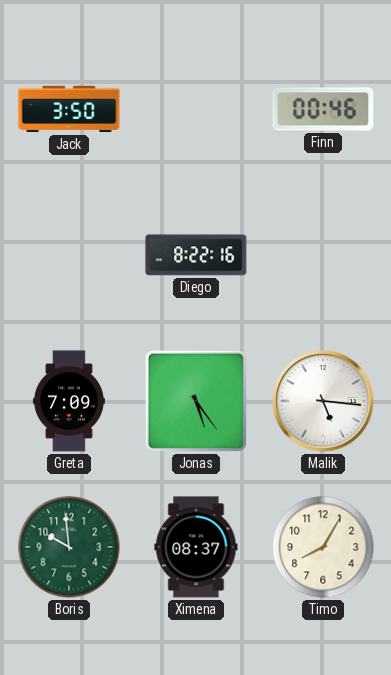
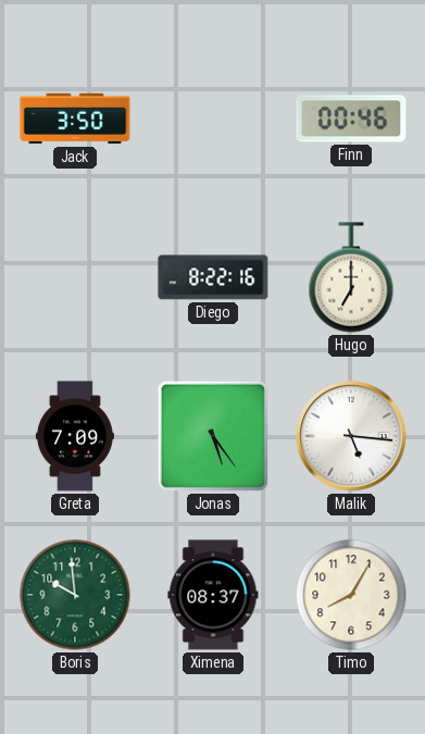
Hugo: none -> 7:00
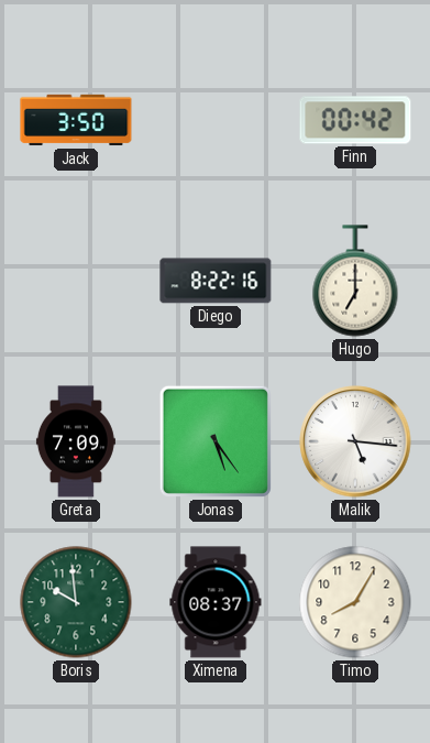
Finn: 00:46 -> 00:42
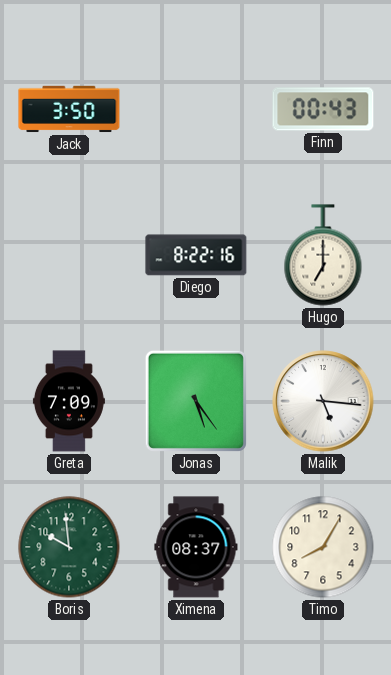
Finn: 00:42 -> 00:43
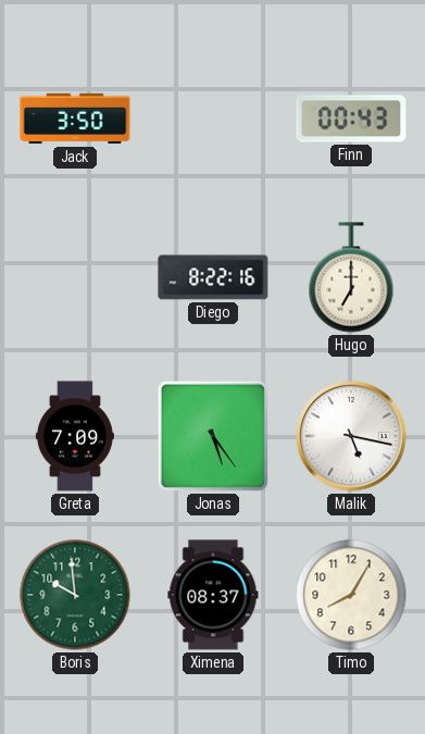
Malik: 5:16 -> 5:17
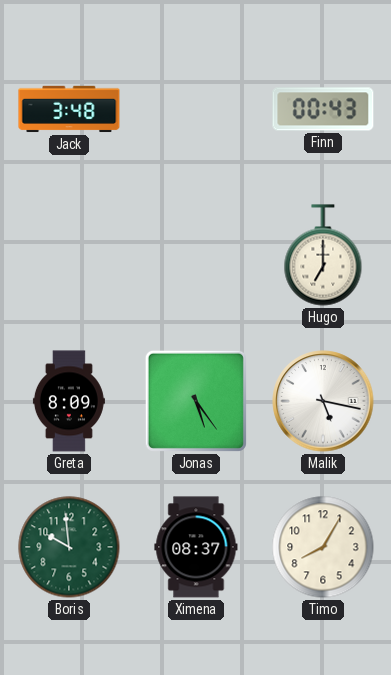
Jack: 3:50 -> 3:48
Diego: 8:22 -> none
Greta: 7:09 -> 8:09
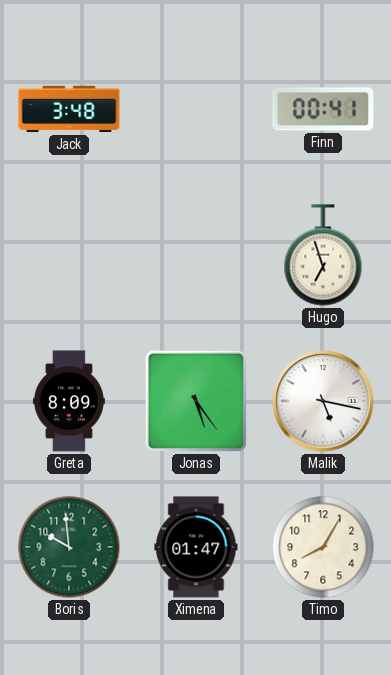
Finn: 00:43 -> 00:41
Hugo: 7:00 -> 6:57
Ximena: 08:37 -> 01:47
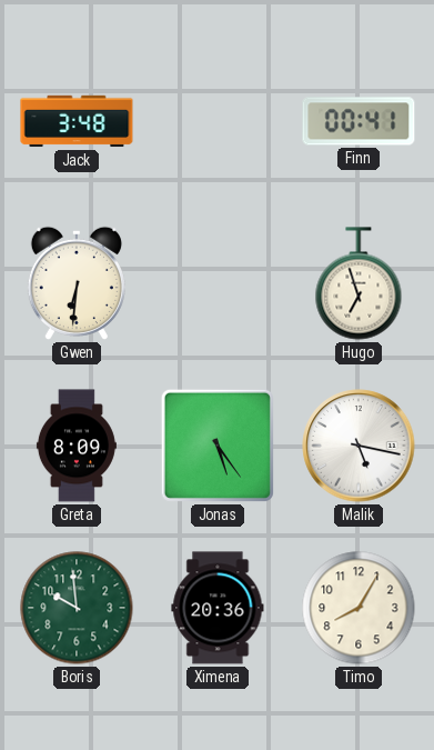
Gwen: none -> 6:31
Ximena: 01:47 -> 20:36
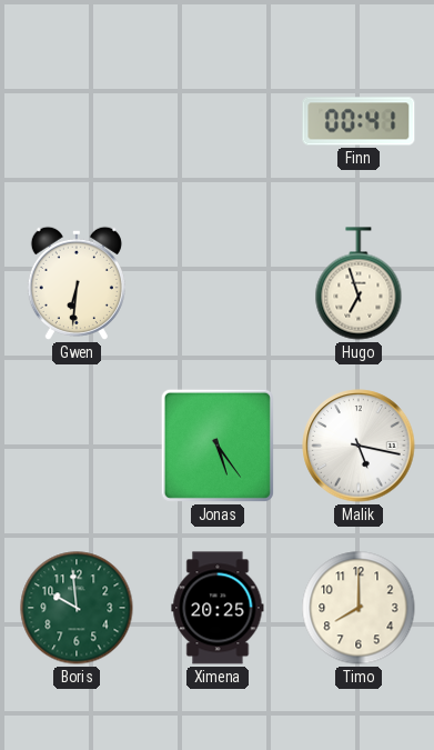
Jack: 3:48 -> none
Greta: 8:09 -> none
Ximena: 20:36 -> 20:25
Timo: 8:05 -> 8:00
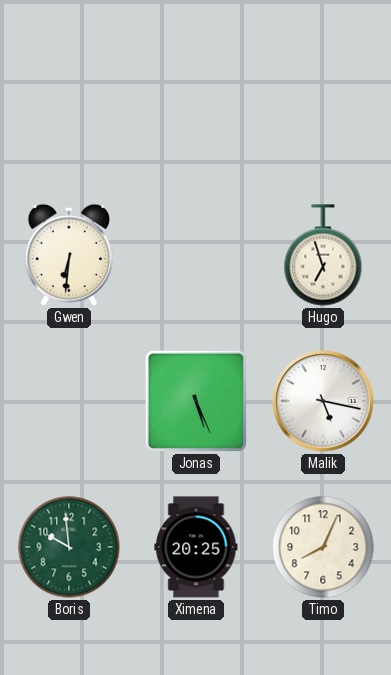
Finn: 00:41 -> none
Jonas: 5:24 -> 5:26
Timo: 8:00 -> 8:04
